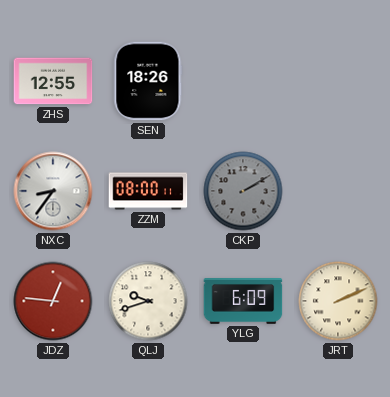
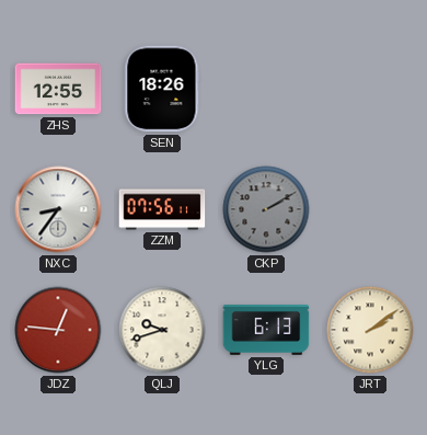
ZZM: 08:00 -> 07:56
YLG: 6:09 -> 6:13
JRT: 2:11 -> 2:09
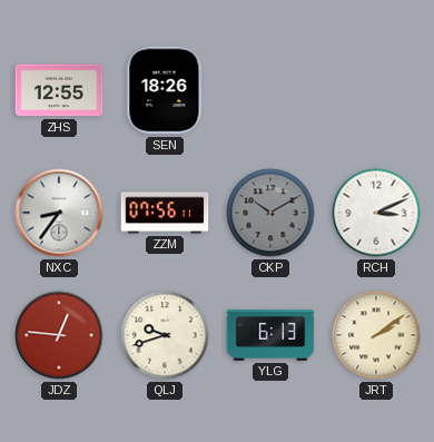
CKP: 2:10 -> 10:10
RCH: none -> 3:11
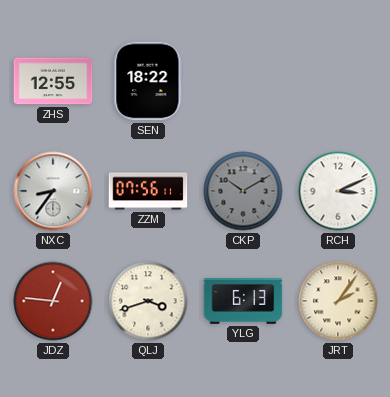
SEN: 18:26 -> 18:22
QLJ: 9:42 -> 3:42
JRT: 2:09 -> 2:06
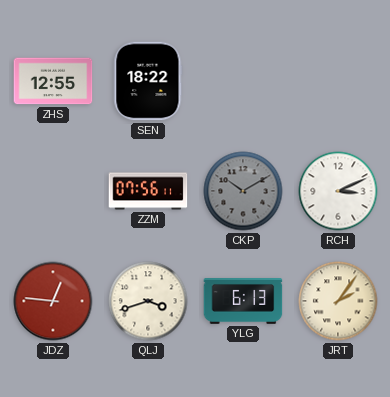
NXC: 8:36 -> none
